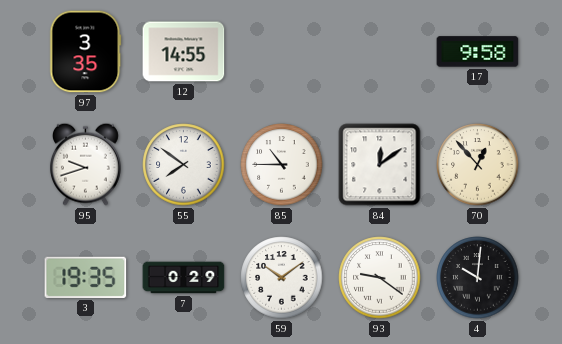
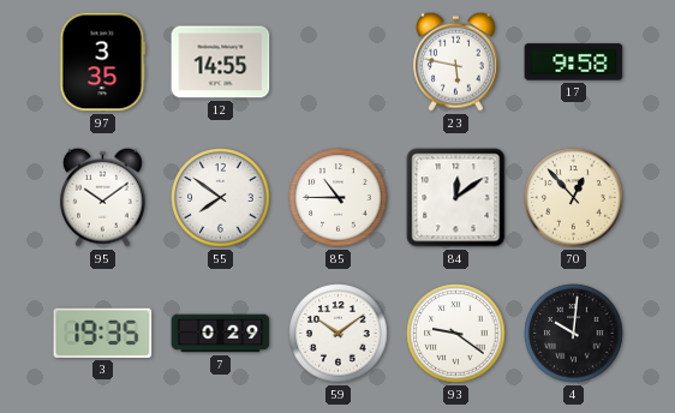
23: none -> 5:47
95: 9:42 -> 10:09
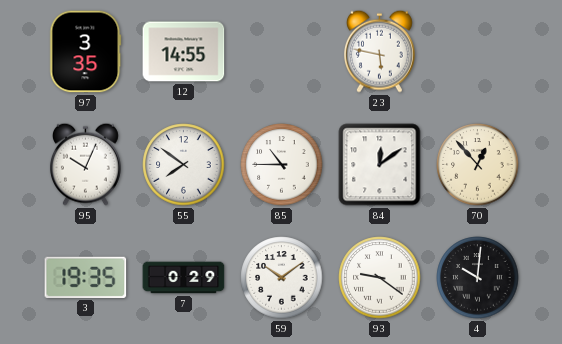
17: 9:58 -> none
95: 10:09 -> 10:04
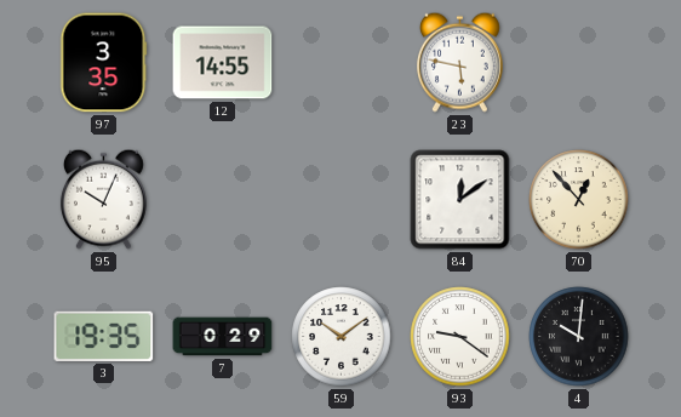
55: 7:51 -> none
85: 10:45 -> none
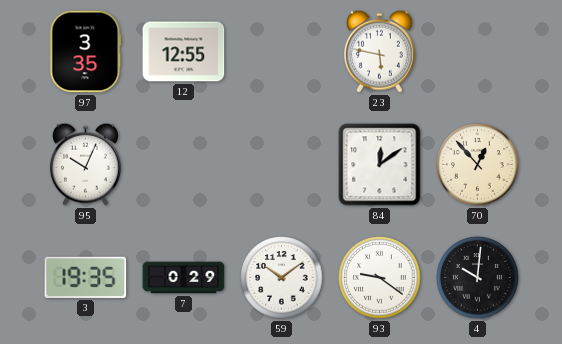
12: 14:55 -> 12:55
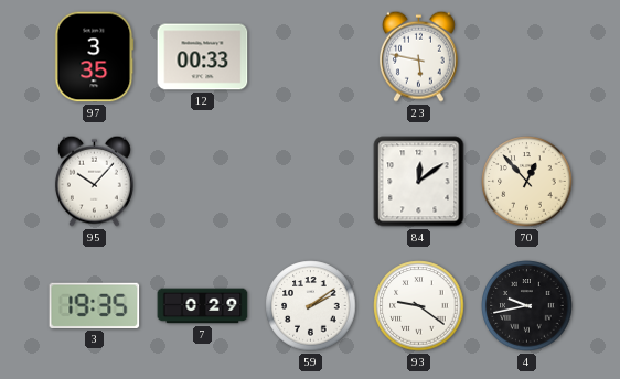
12: 12:55 -> 00:33
95: 10:04 -> 10:07
59: 10:09 -> 2:09
4: 10:01 -> 9:43
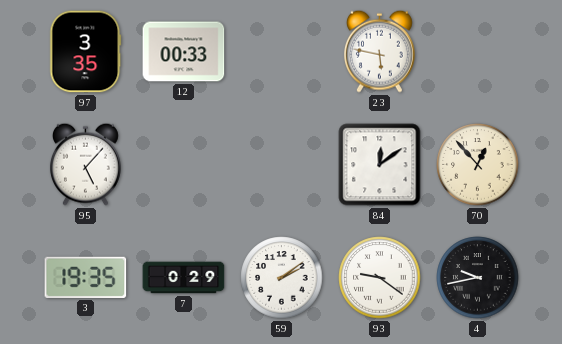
95: 10:07 -> 5:07
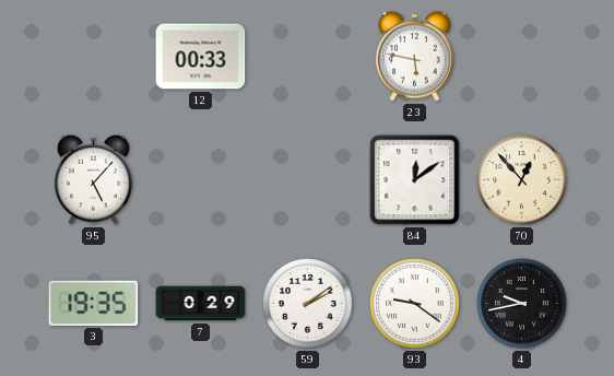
97: 3:35 -> none
